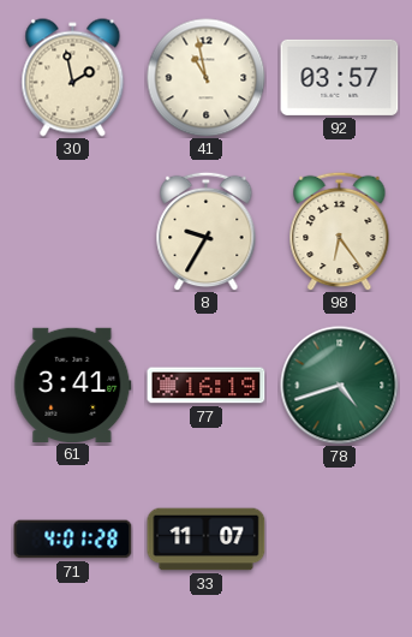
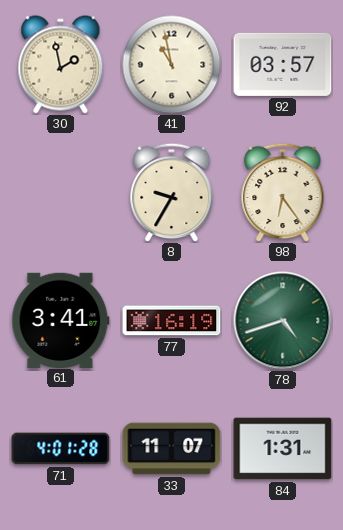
84: none -> 1:31
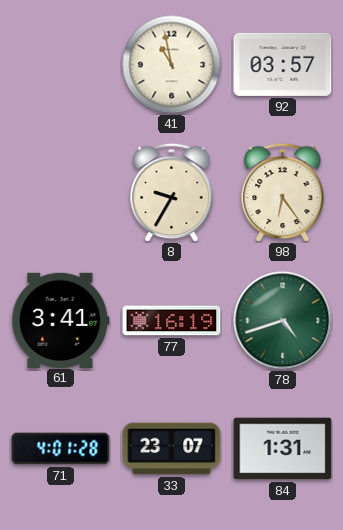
30: 1:58 -> none
33: 11:07 -> 23:07
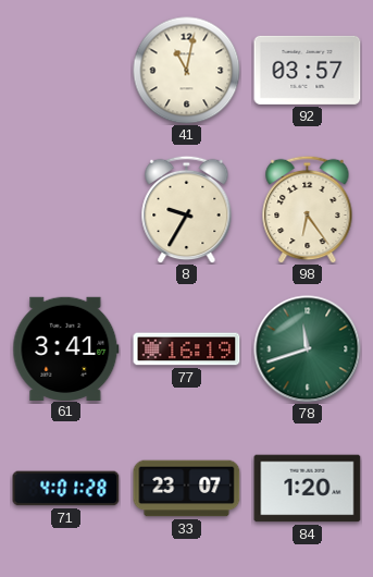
41: 10:58 -> 11:02
78: 4:42 -> 11:42
84: 1:31 -> 1:20
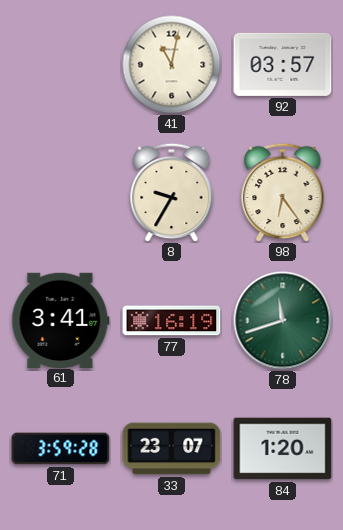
71: 4:01 -> 3:59
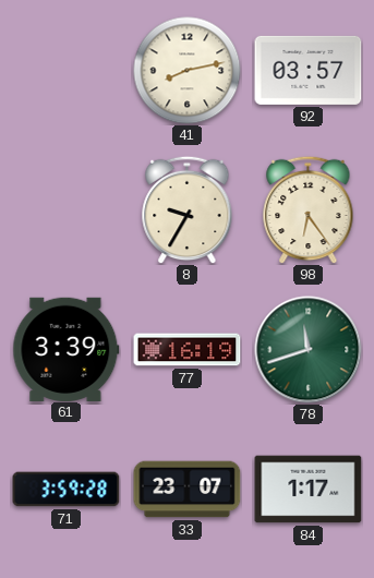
41: 11:02 -> 8:13
61: 3:41 -> 3:39
84: 1:20 -> 1:17
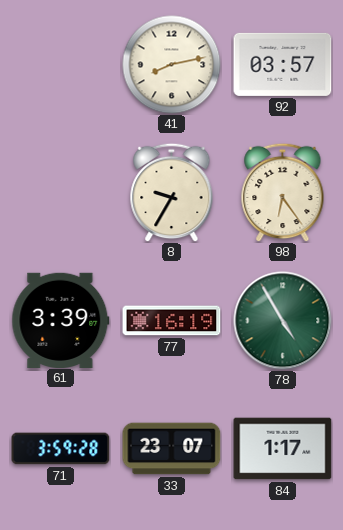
78: 11:42 -> 4:55
